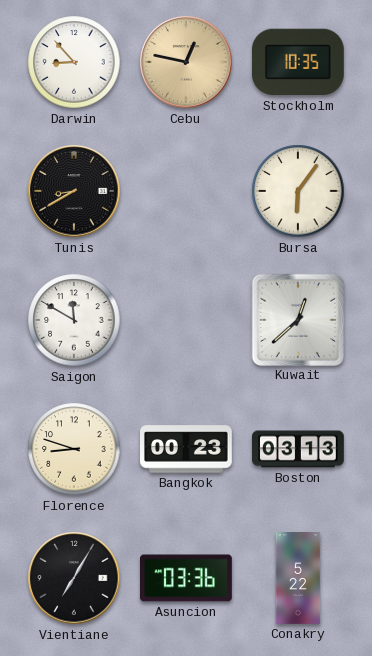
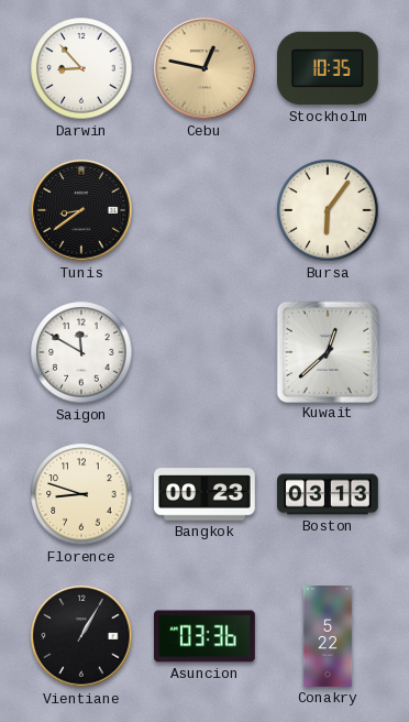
Tunis: 8:40 -> 8:39
Vientiane: 7:05 -> 1:05
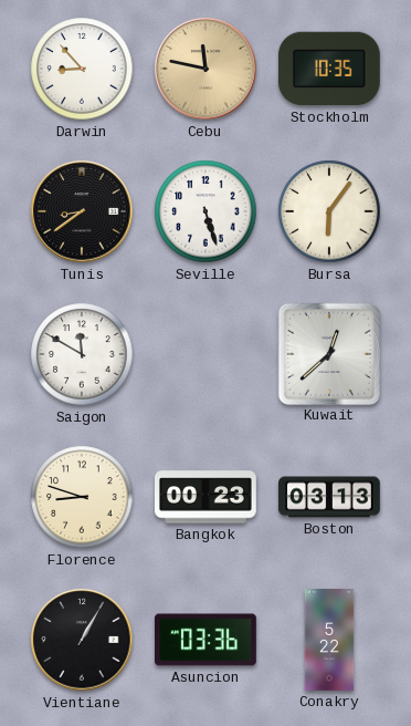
Cebu: 12:47 -> 11:47
Seville: none -> 5:27
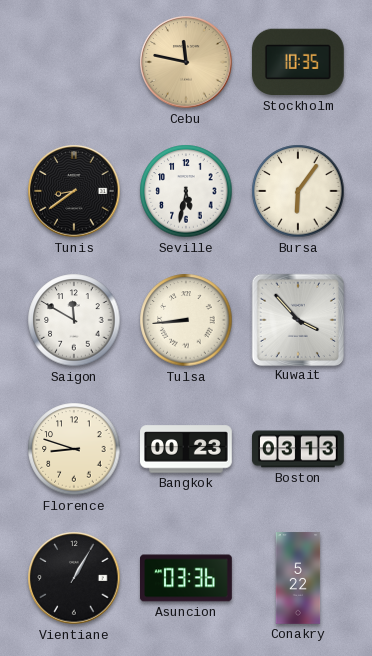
Darwin: 8:53 -> none
Seville: 5:27 -> 5:32
Tulsa: none -> 8:44
Kuwait: 12:38 -> 3:53
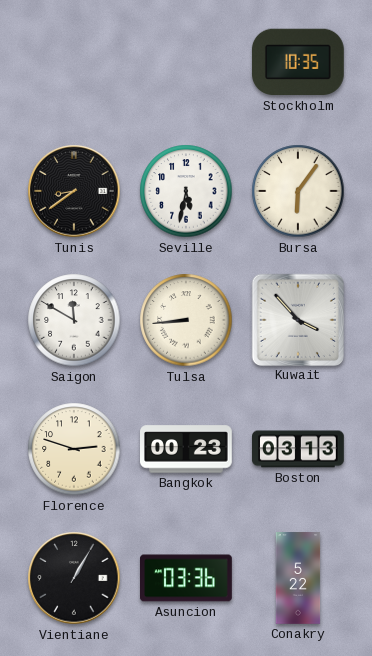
Cebu: 11:47 -> none
Florence: 8:48 -> 2:48
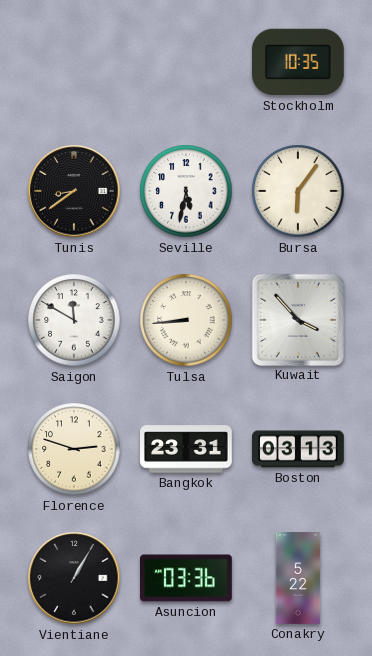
Bangkok: 00:23 -> 23:31
